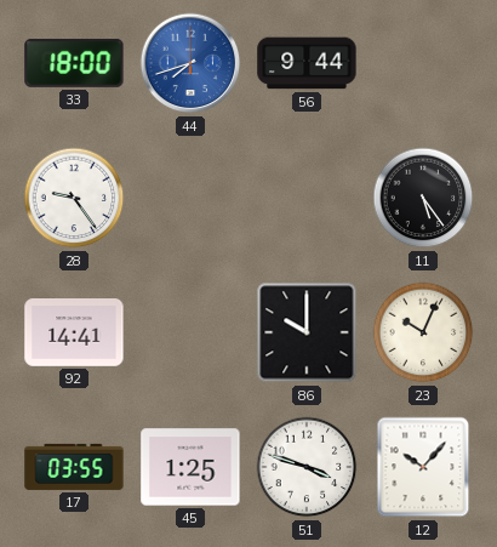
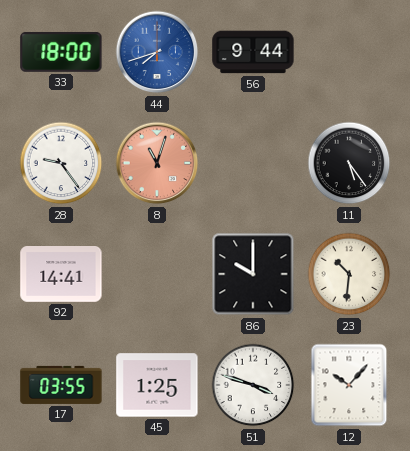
8: none -> 11:03
23: 10:04 -> 10:31
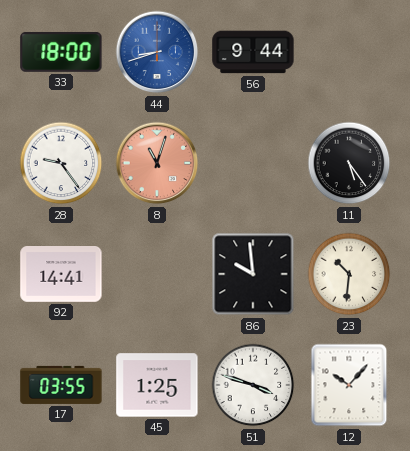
44: 7:42 -> 8:42
86: 10:00 -> 9:59
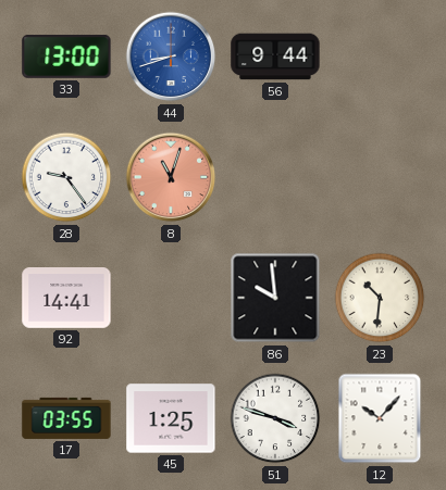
33: 18:00 -> 13:00
11: 5:24 -> none
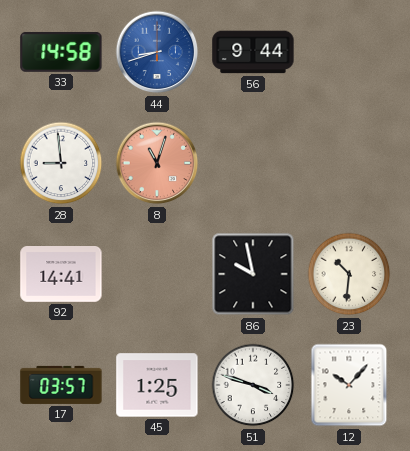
33: 13:00 -> 14:58
28: 9:24 -> 8:59
86: 9:59 -> 9:58
17: 03:55 -> 03:57
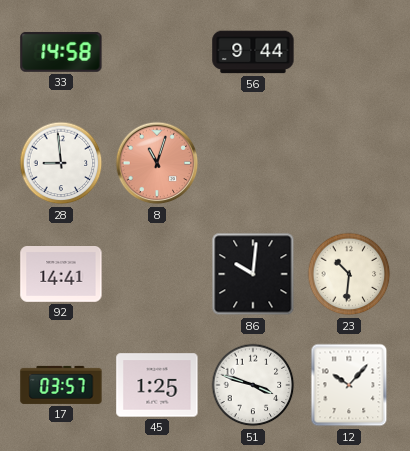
44: 8:42 -> none
86: 9:58 -> 10:01
